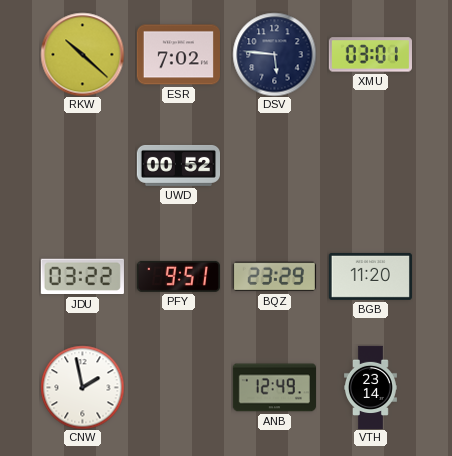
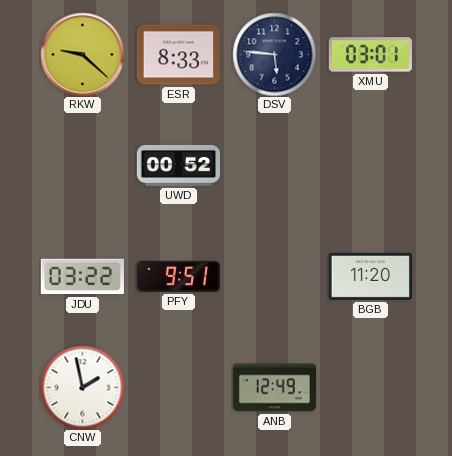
RKW: 10:22 -> 9:22
ESR: 7:02 -> 8:33
BQZ: 23:29 -> none
VTH: 23:14 -> none
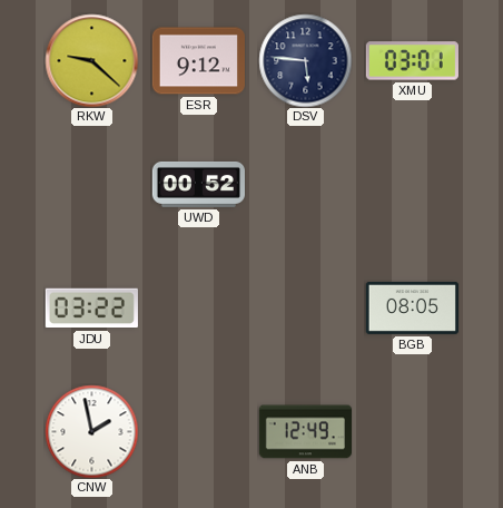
ESR: 8:33 -> 9:12
PFY: 9:51 -> none
BGB: 11:20 -> 08:05
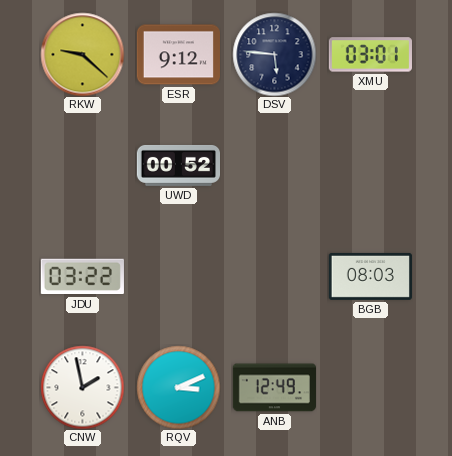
BGB: 08:05 -> 08:03
RQV: none -> 3:11
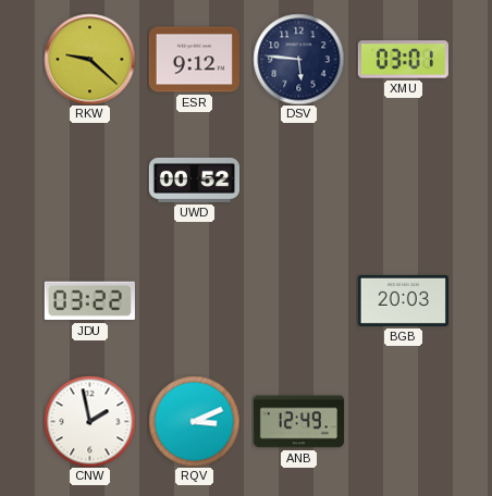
BGB: 08:03 -> 20:03
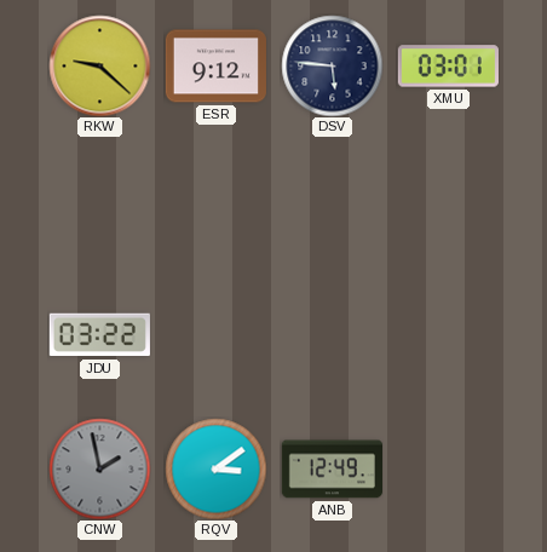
UWD: 00:52 -> none
BGB: 20:03 -> none
CNW dial: white -> grey
RQV: 3:11 -> 3:09
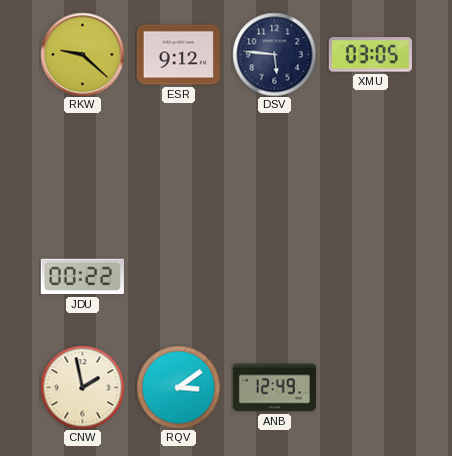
XMU: 03:01 -> 03:05
JDU: 03:22 -> 00:22
CNW dial: grey -> cream
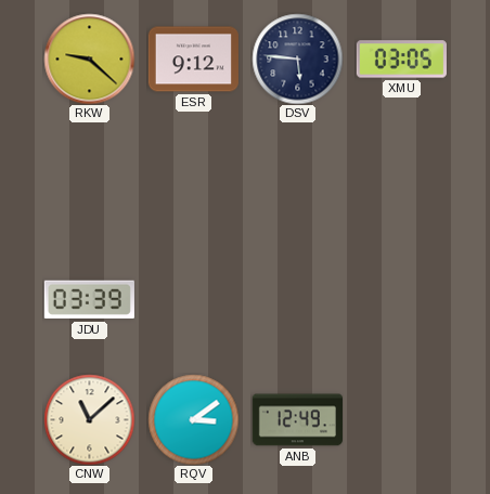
JDU: 00:22 -> 03:39
CNW: 1:58 -> 11:08
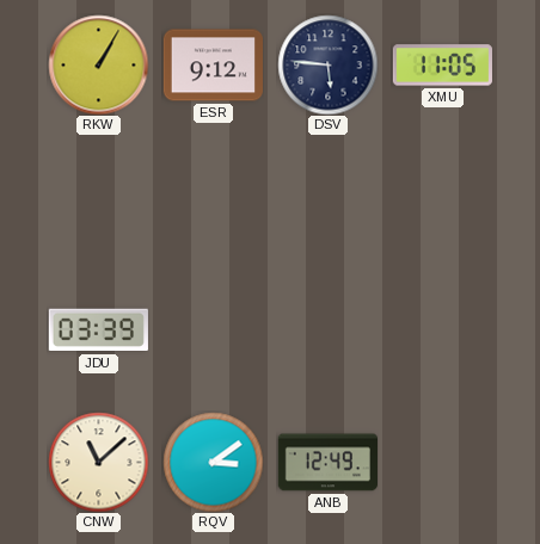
RKW: 9:22 -> 1:05
XMU: 03:05 -> 11:05
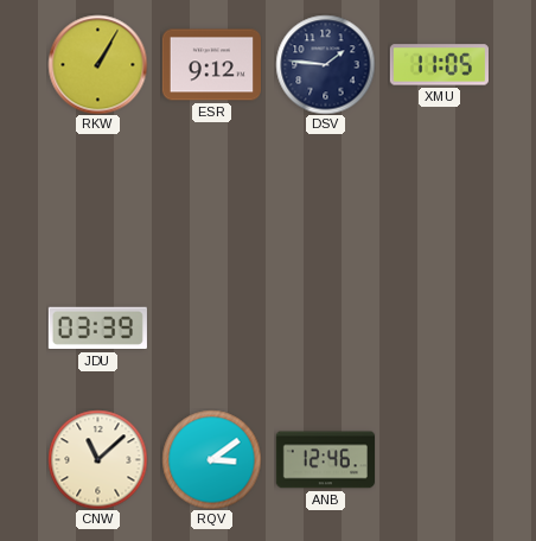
DSV: 5:46 -> 1:46
ANB: 12:49 -> 12:46
